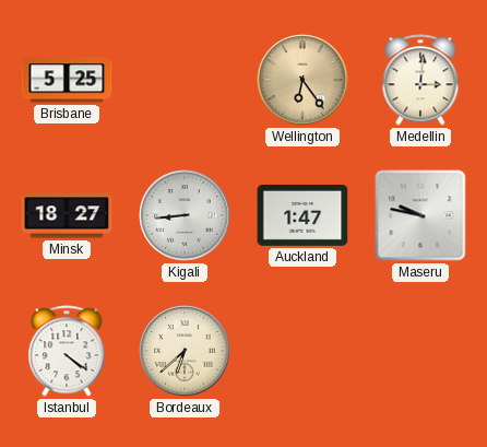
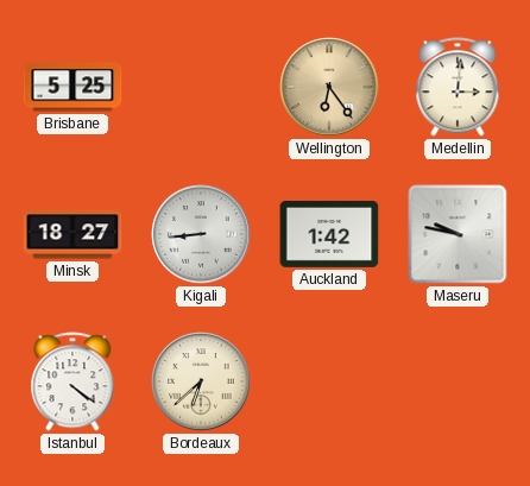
Auckland: 1:47 -> 1:42
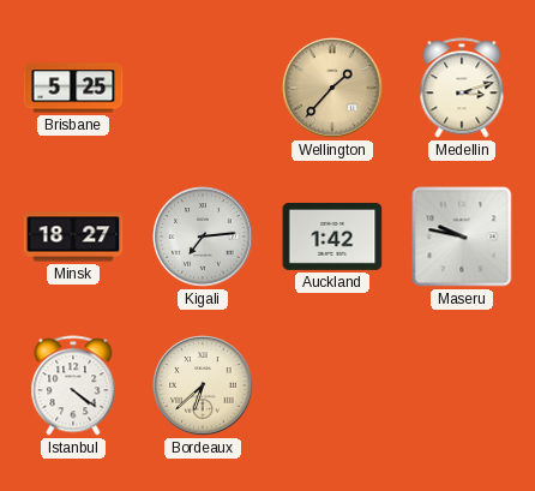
Wellington: 6:24 -> 1:37
Medellin: 3:01 -> 3:12
Kigali: 8:44 -> 7:14
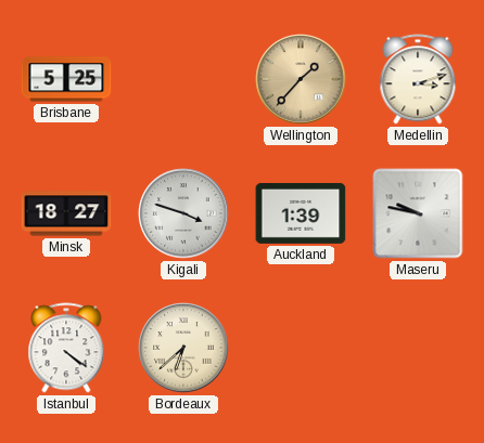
Kigali: 7:14 -> 3:48
Auckland: 1:42 -> 1:39
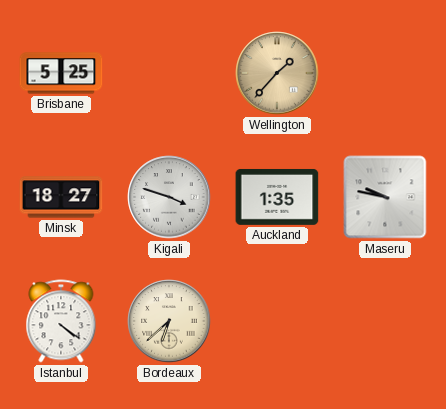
Medellin: 3:12 -> none
Auckland: 1:39 -> 1:35
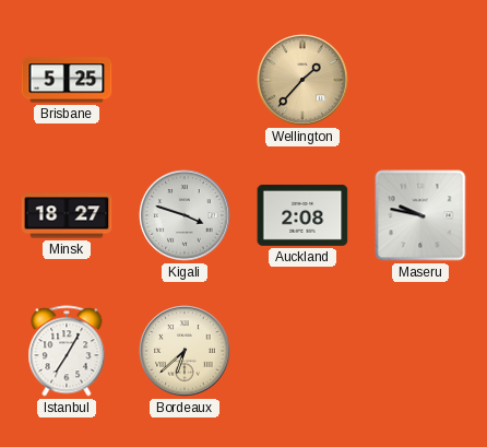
Auckland: 1:35 -> 2:08
Istanbul: 4:21 -> 7:05
